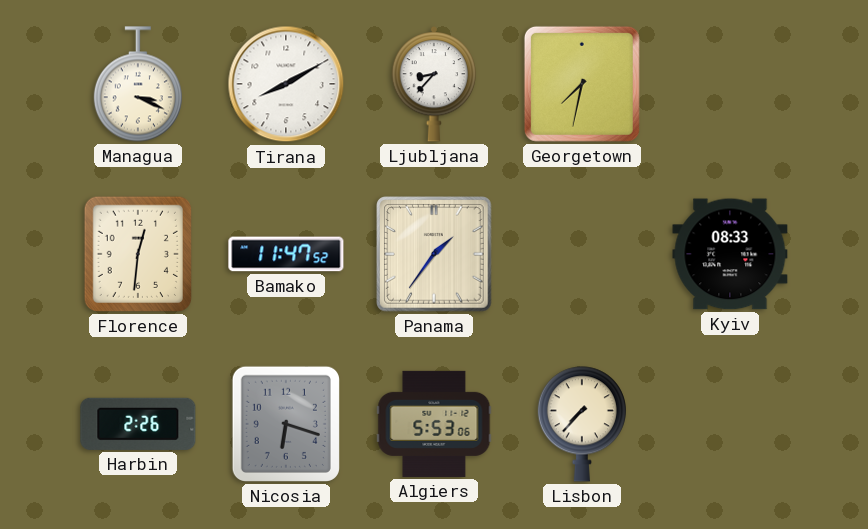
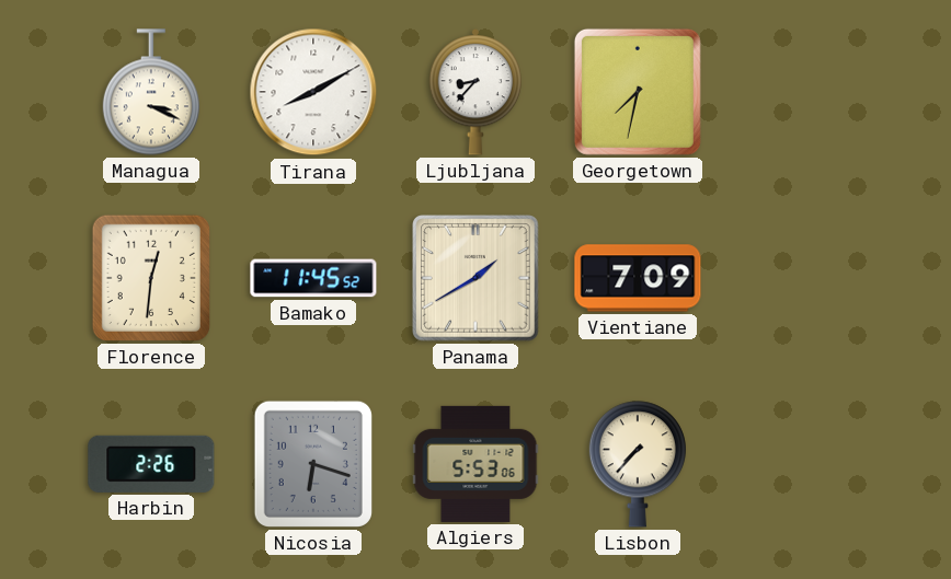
Bamako: 11:47 -> 11:45
Panama: 1:36 -> 1:40
Vientiane: none -> 7:09
Kyiv: 08:33 -> none
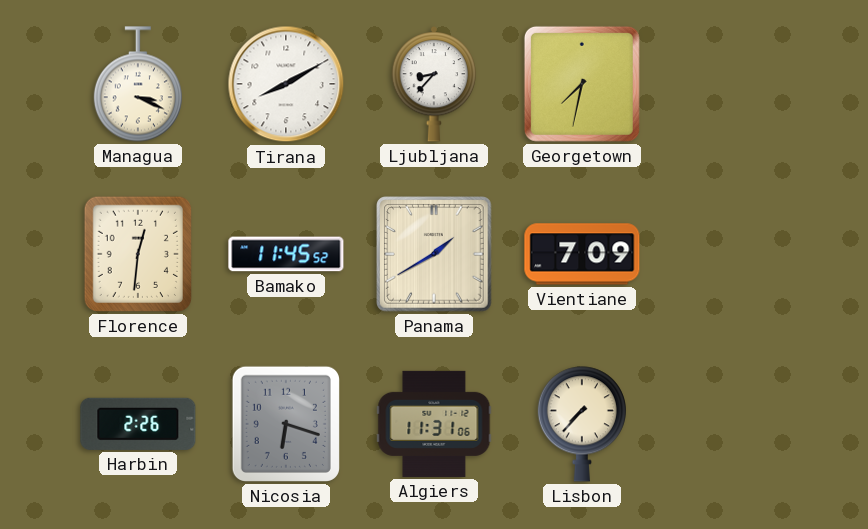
Algiers: 5:53 -> 11:31
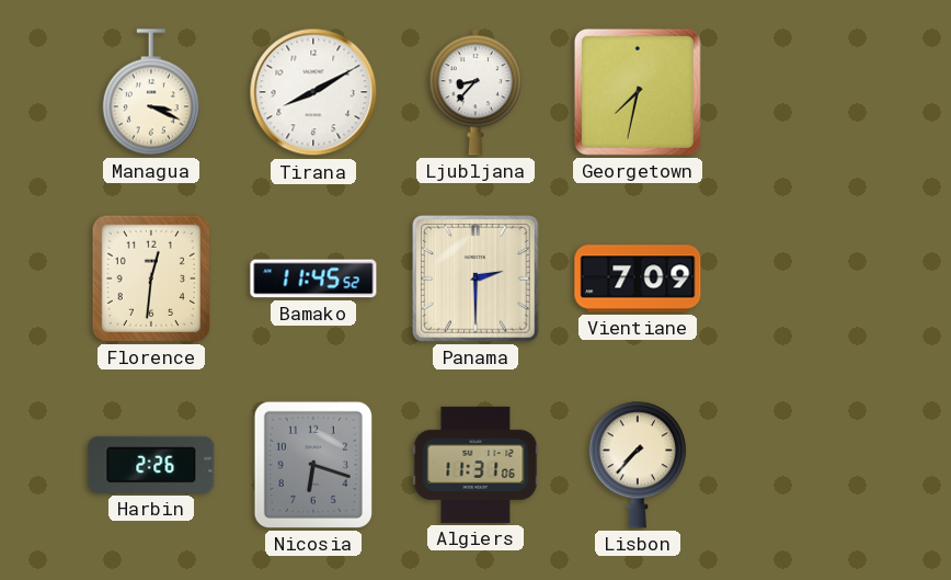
Panama: 1:40 -> 2:30
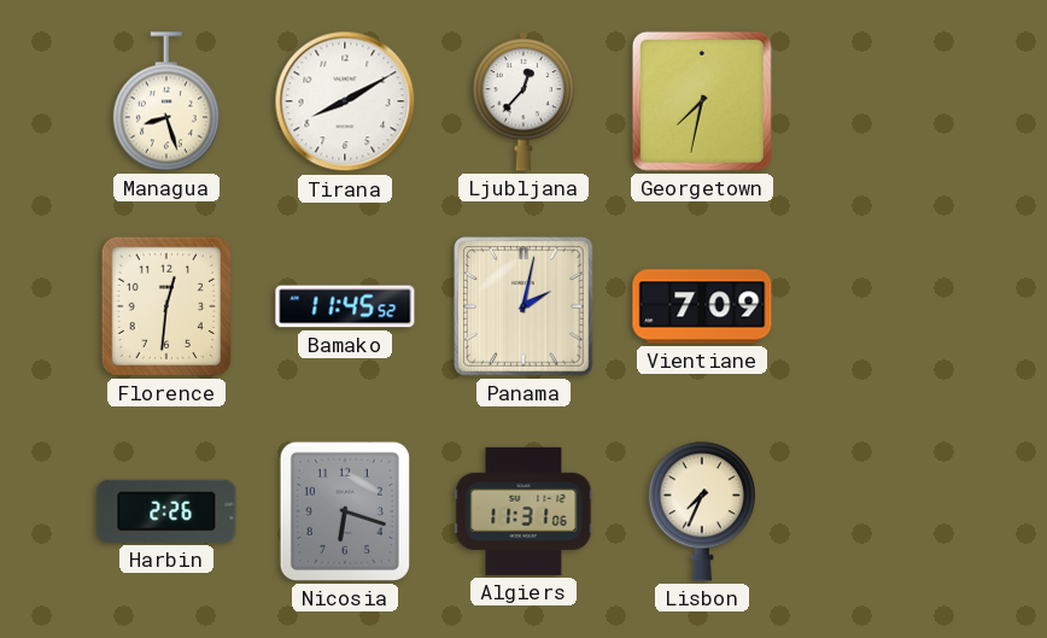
Managua: 3:19 -> 8:27
Ljubljana: 8:37 -> 12:37
Panama: 2:30 -> 2:02
Lisbon: 7:37 -> 7:34
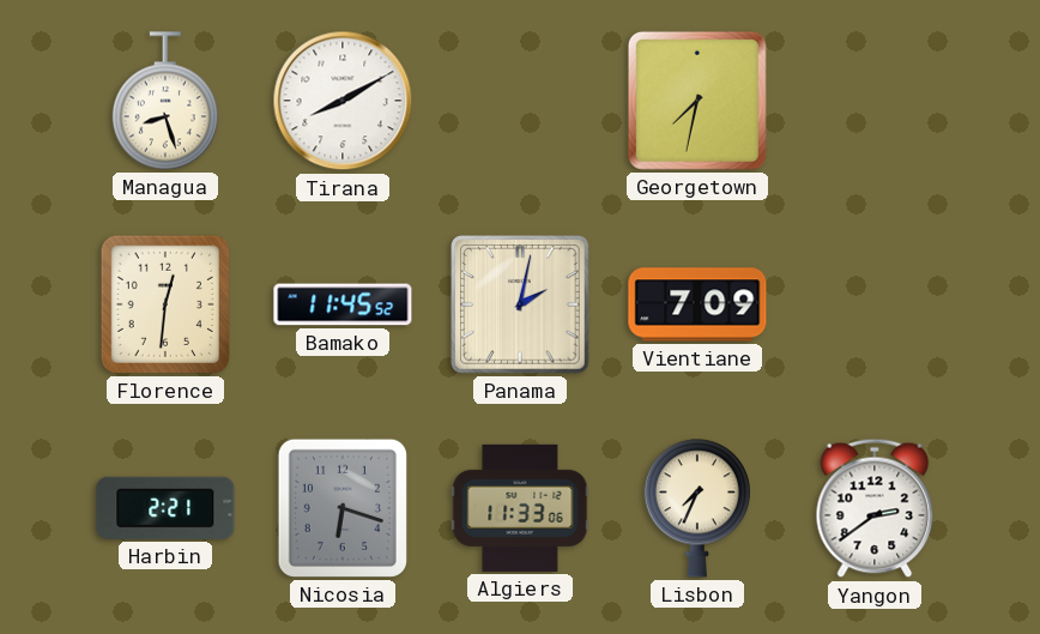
Ljubljana: 12:37 -> none
Harbin: 2:26 -> 2:21
Algiers: 11:31 -> 11:33
Yangon: none -> 2:39
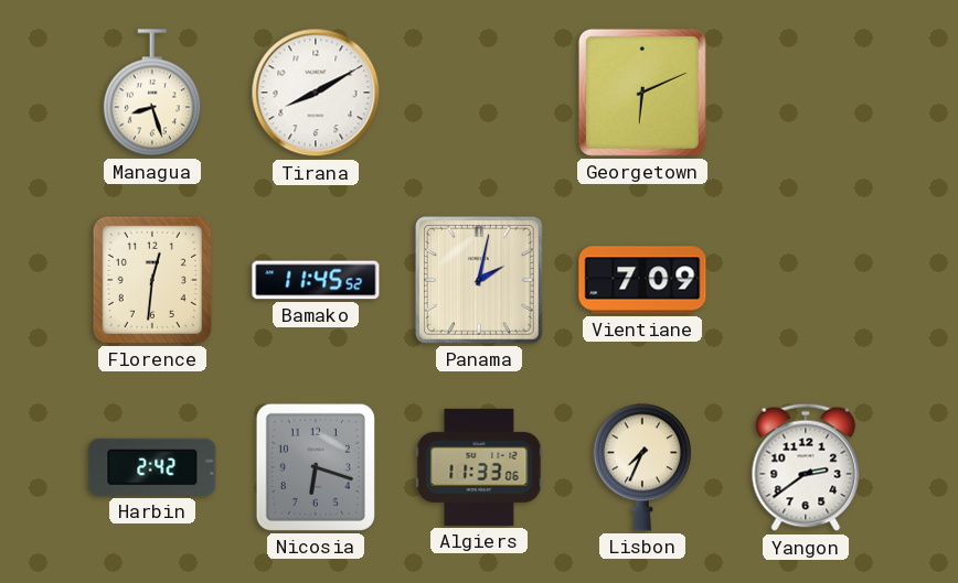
Georgetown: 7:32 -> 6:11
Harbin: 2:21 -> 2:42
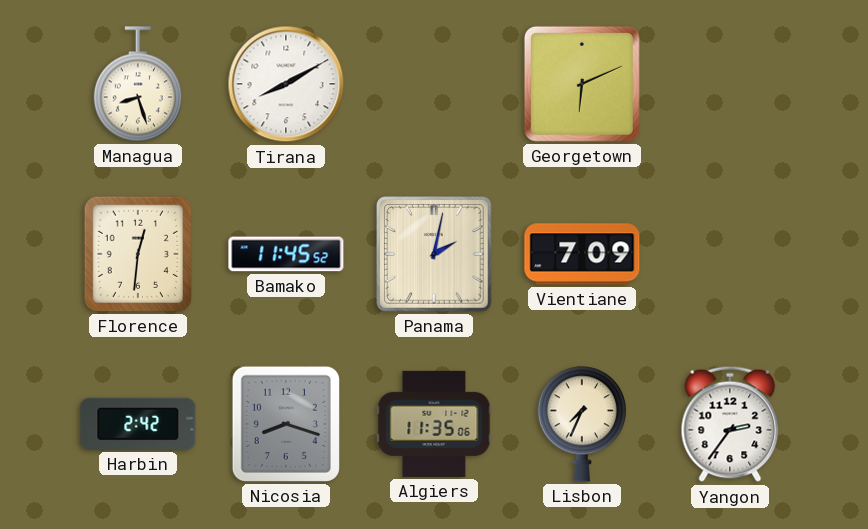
Nicosia: 6:18 -> 8:18
Algiers: 11:33 -> 11:35
Yangon: 2:39 -> 2:36
